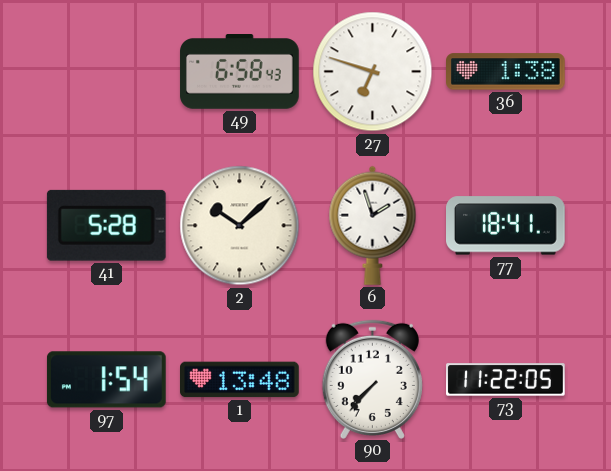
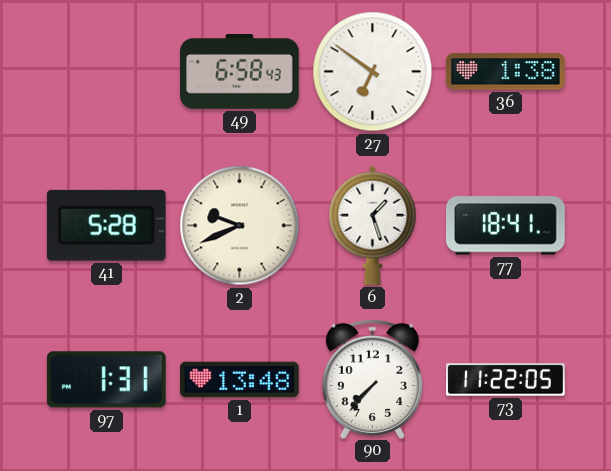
27: 6:48 -> 6:51
2: 10:08 -> 9:41
6: 1:57 -> 1:27
97: 1:54 -> 1:31
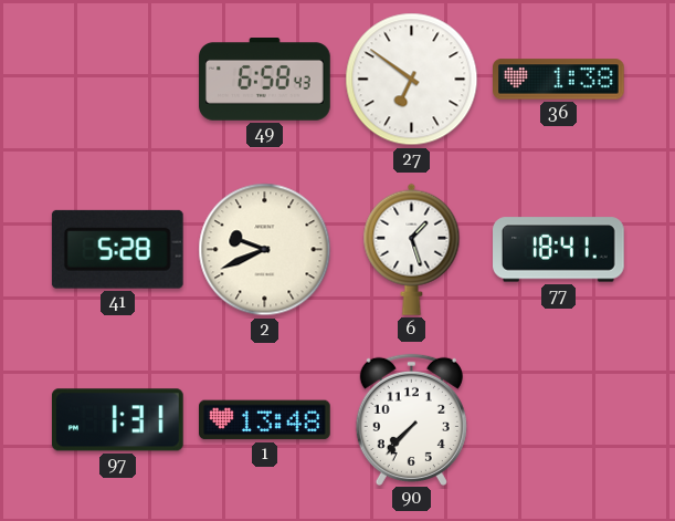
73: 11:22 -> none
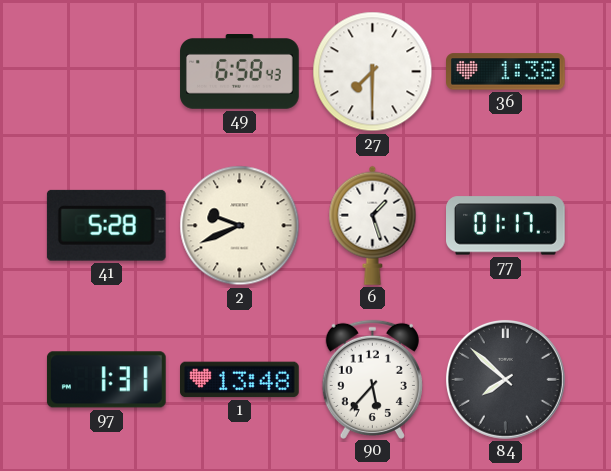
27: 6:51 -> 7:30
77: 18:41 -> 01:17
90: 7:37 -> 5:37
84: none -> 7:52
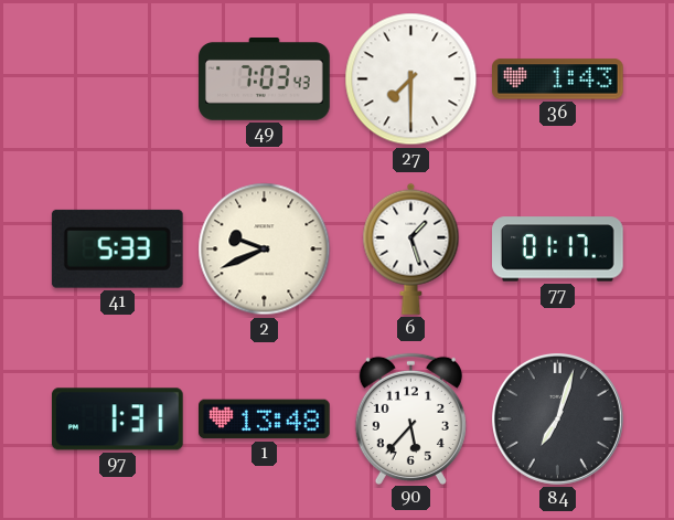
49: 6:58 -> 7:03
36: 1:38 -> 1:43
41: 5:28 -> 5:33
84: 7:52 -> 7:03
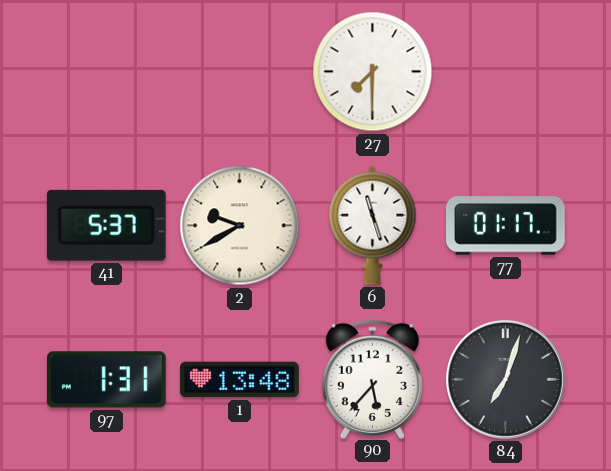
49: 7:03 -> none
36: 1:43 -> none
41: 5:33 -> 5:37
2: 9:41 -> 9:40
6: 1:27 -> 11:27
